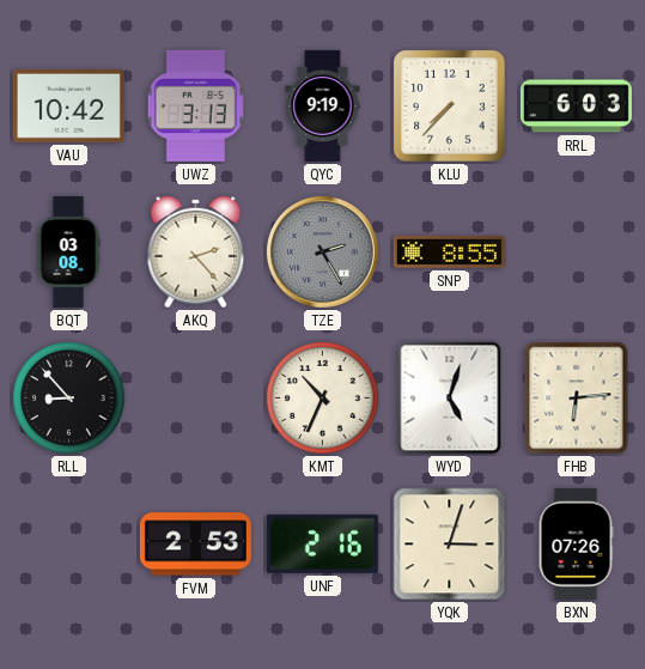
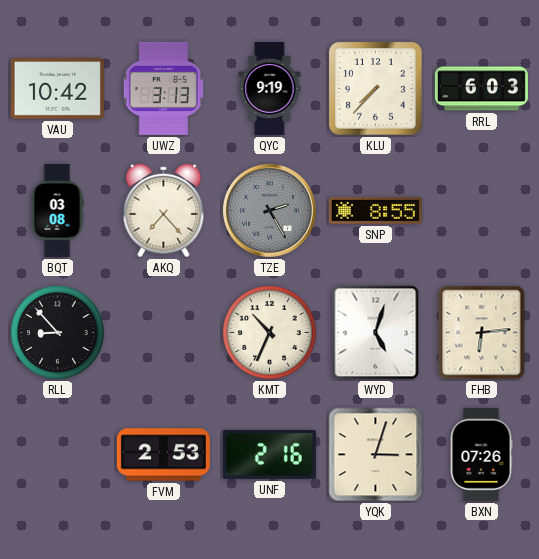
AKQ: 2:23 -> 7:23
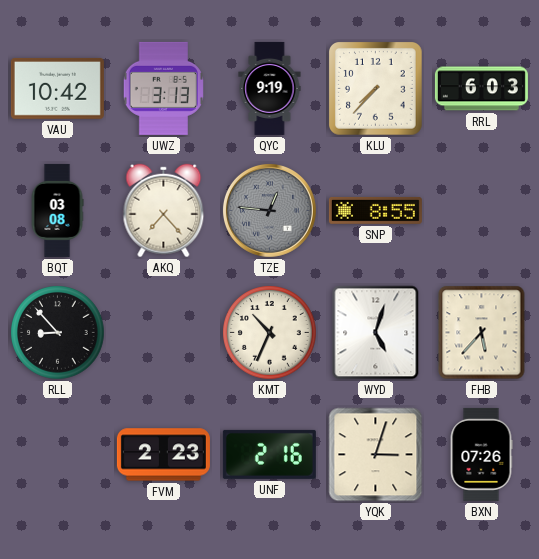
TZE: 2:25 -> 12:46
FHB: 6:14 -> 5:37
FVM: 2:53 -> 2:23
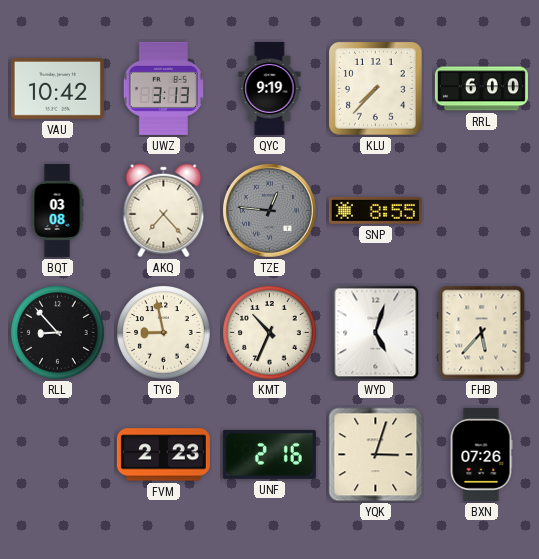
RRL: 6:03 -> 6:00
TYG: none -> 8:58
